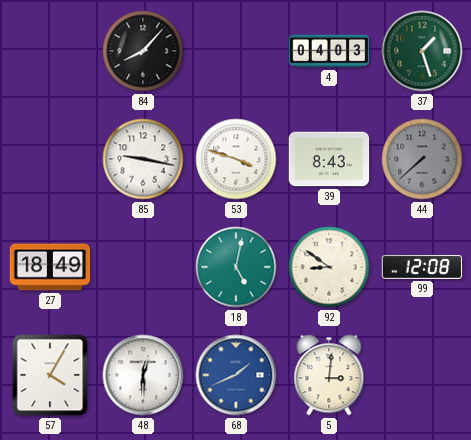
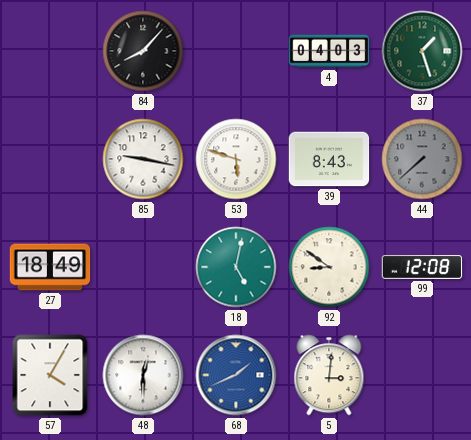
53: 3:48 -> 5:48
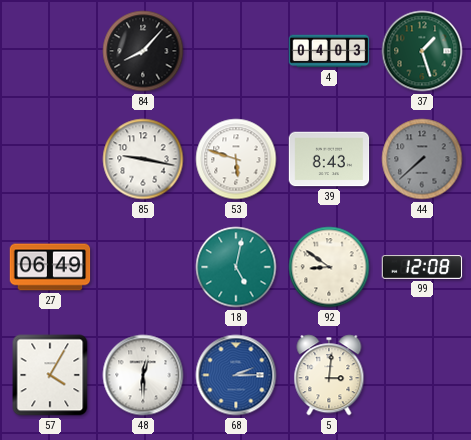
27: 18:49 -> 06:49
68: 1:41 -> 2:15
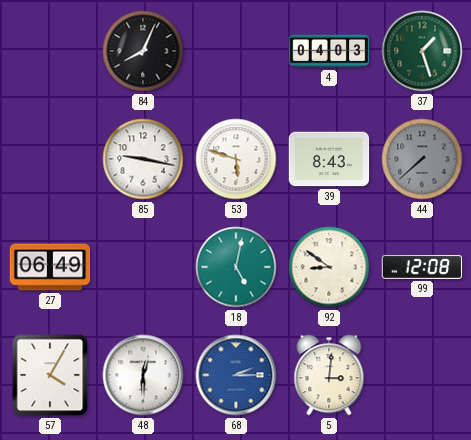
84: 8:07 -> 8:04
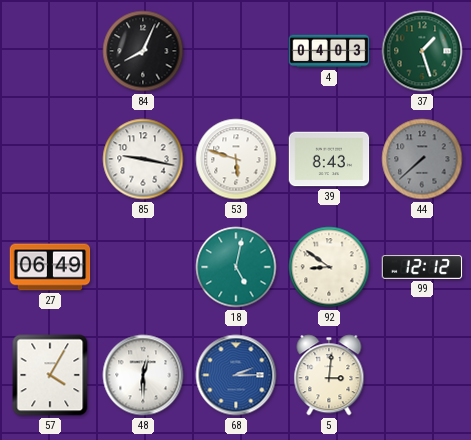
99: 12:08 -> 12:12
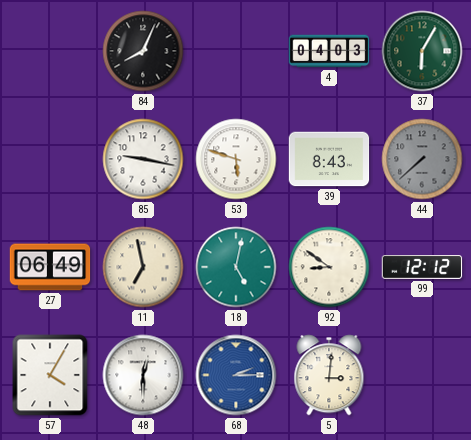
37: 1:27 -> 6:05
11: none -> 6:58
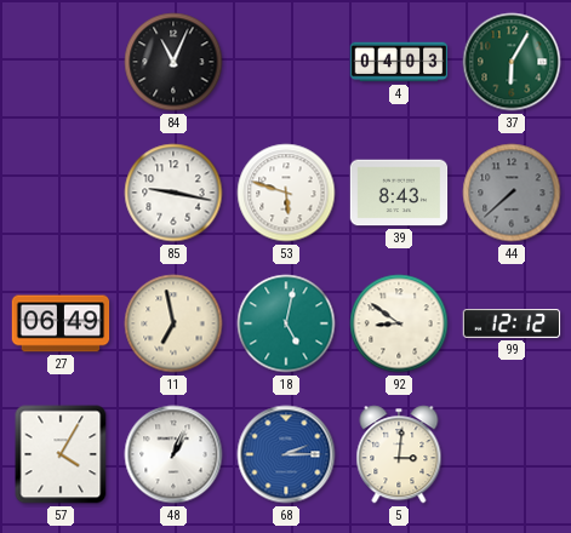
84: 8:04 -> 11:04
48: 12:30 -> 1:04
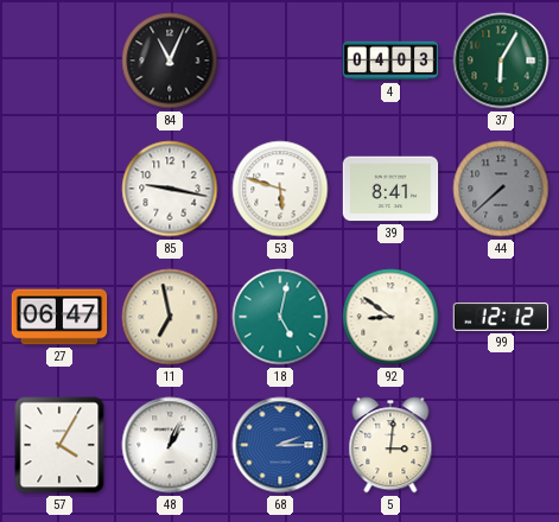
39: 8:43 -> 8:41
27: 06:49 -> 06:47
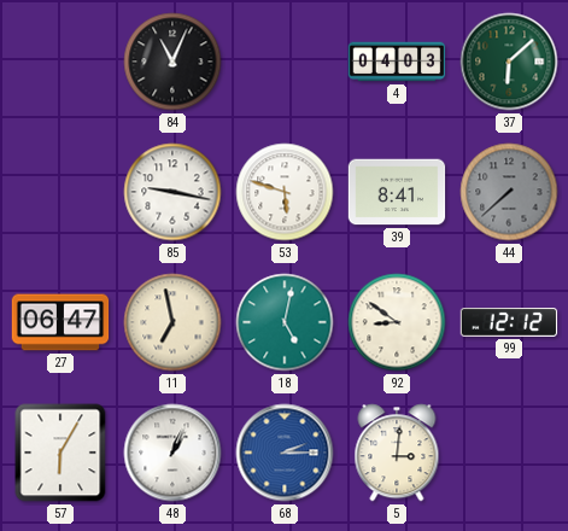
37: 6:05 -> 6:08
57: 4:05 -> 6:05
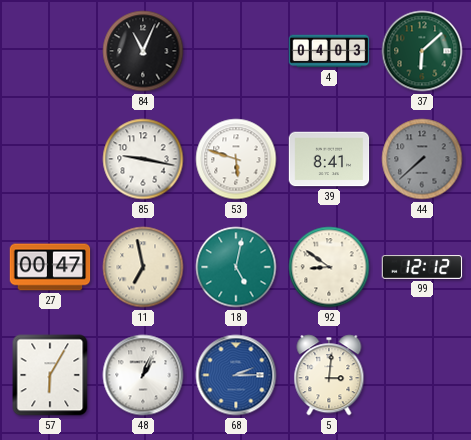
27: 06:47 -> 00:47
